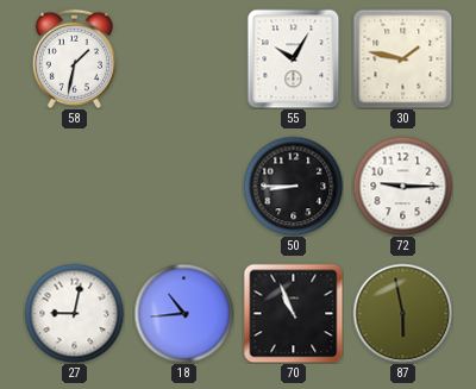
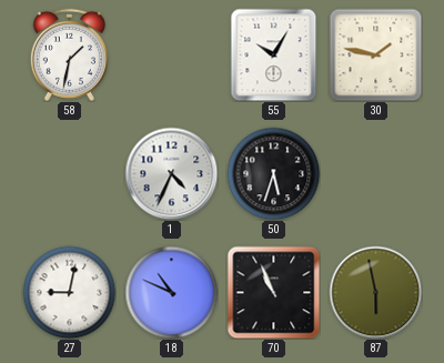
1: none -> 4:34
50: 8:45 -> 5:33
72: 9:15 -> none
18: 10:44 -> 10:49
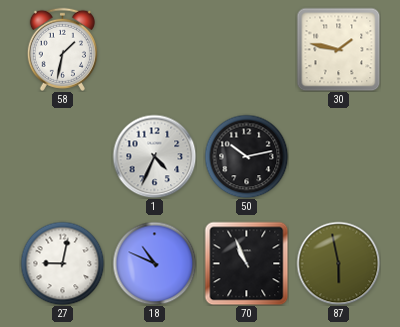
55: 10:05 -> none
50: 5:33 -> 10:13
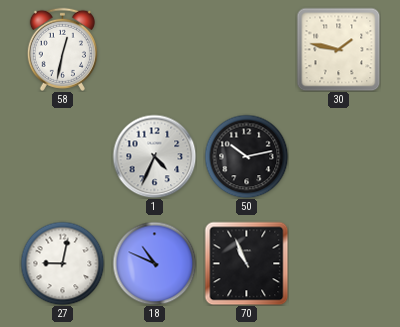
58: 1:32 -> 12:32
87: 5:58 -> none
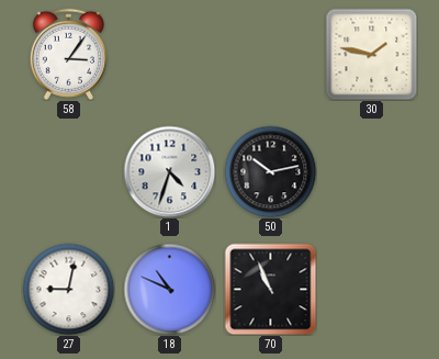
58: 12:32 -> 3:06
1: 4:34 -> 4:33
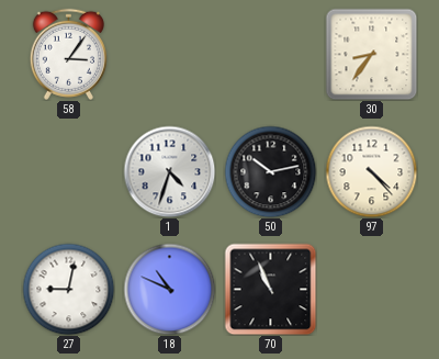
30: 1:47 -> 8:36
97: none -> 4:23
